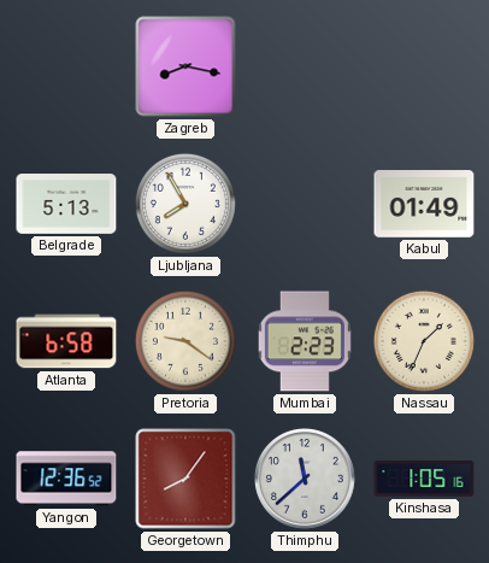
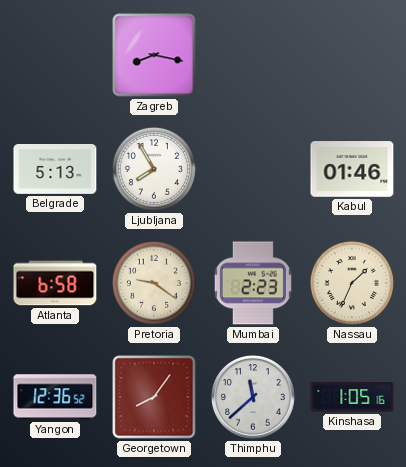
Kabul: 01:49 -> 01:46
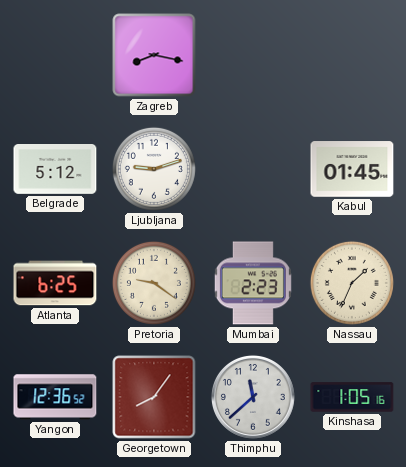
Belgrade: 5:13 -> 5:12
Ljubljana: 7:55 -> 9:12
Kabul: 01:46 -> 01:45
Atlanta: 6:58 -> 6:25
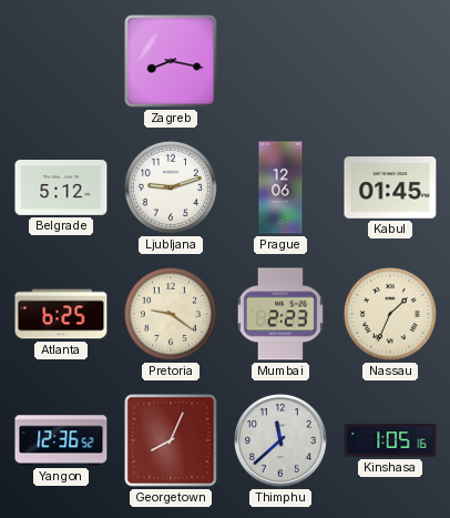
Prague: none -> 12:06
Georgetown: 8:06 -> 8:04
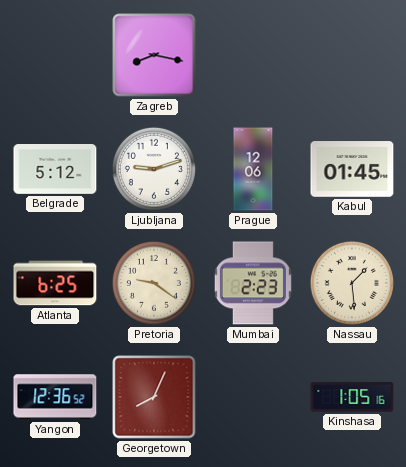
Nassau: 1:34 -> 1:29
Thimphu: 11:38 -> none
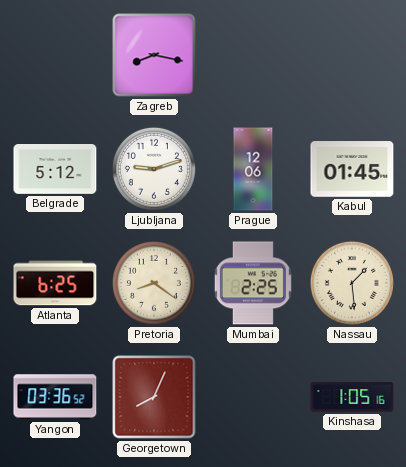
Pretoria: 9:21 -> 8:21
Mumbai: 2:23 -> 2:25
Yangon: 12:36 -> 03:36
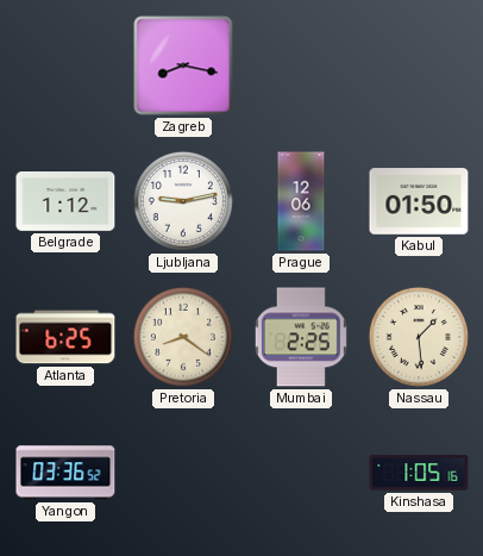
Belgrade: 5:12 -> 1:12
Ljubljana: 9:12 -> 9:13
Kabul: 01:45 -> 01:50
Georgetown: 8:04 -> none
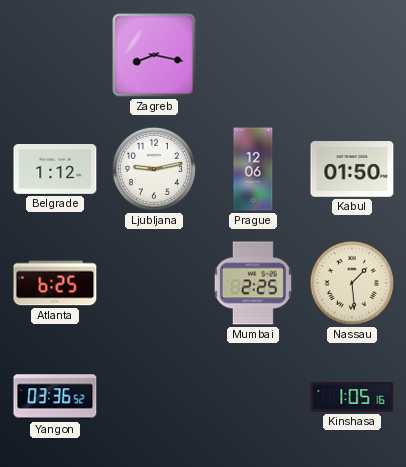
Pretoria: 8:21 -> none
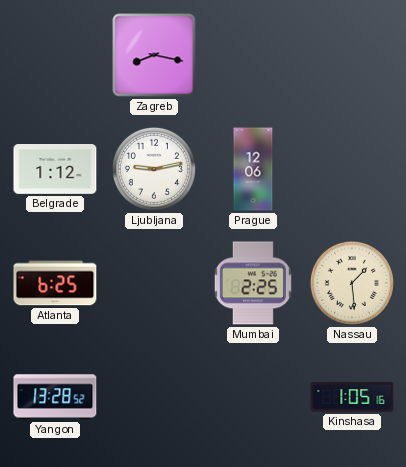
Kabul: 01:50 -> none
Yangon: 03:36 -> 13:28
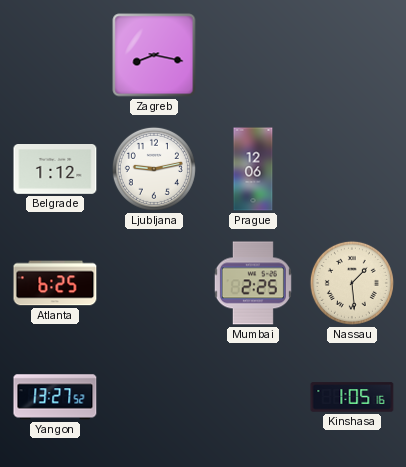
Yangon: 13:28 -> 13:27
